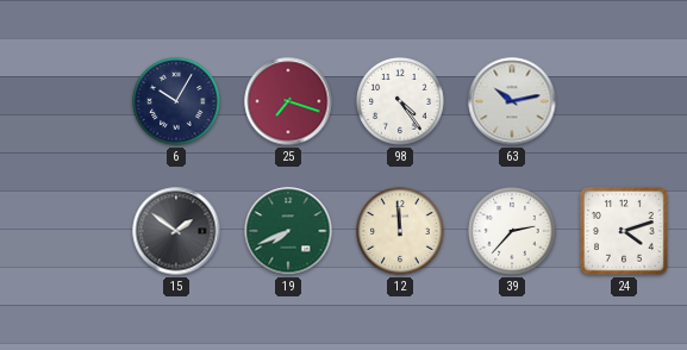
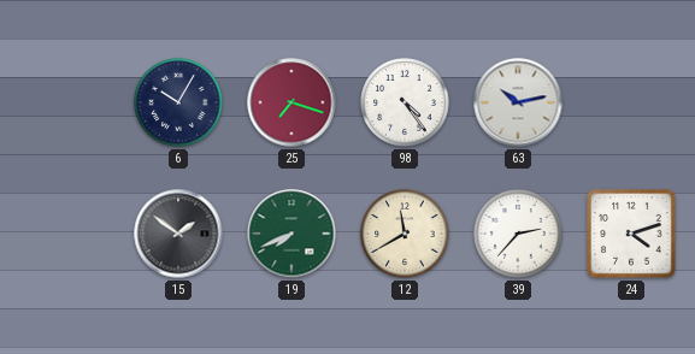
12: 11:59 -> 11:40
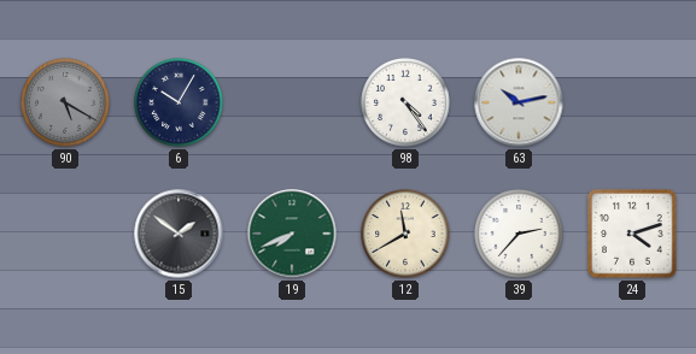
90: none -> 5:20
25: 7:18 -> none
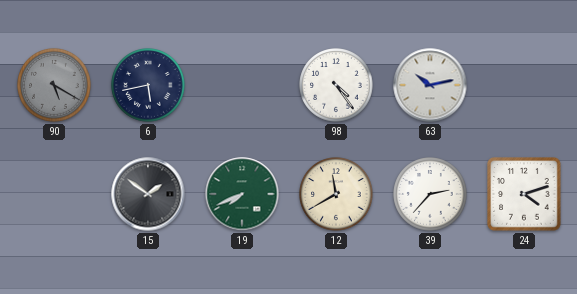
6: 10:05 -> 5:43
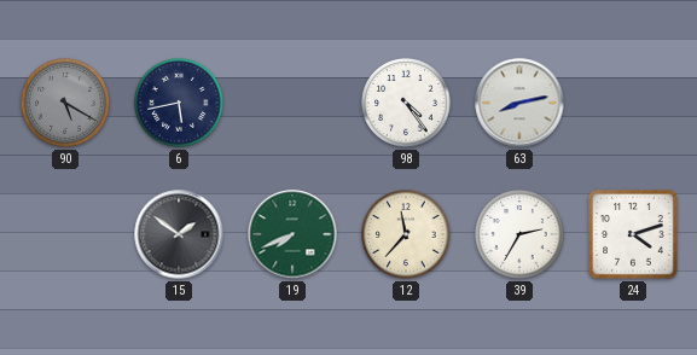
63: 10:13 -> 8:13
12: 11:40 -> 11:37
39: 2:37 -> 2:35
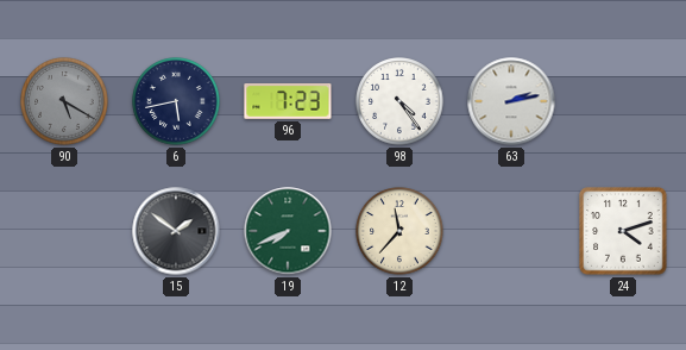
96: none -> 7:23
63: 8:13 -> 2:13
39: 2:35 -> none
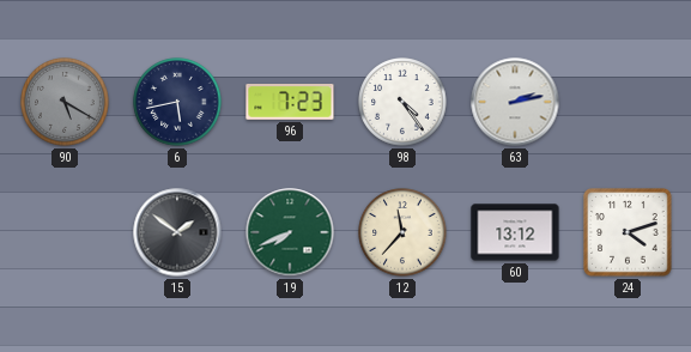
60: none -> 13:12
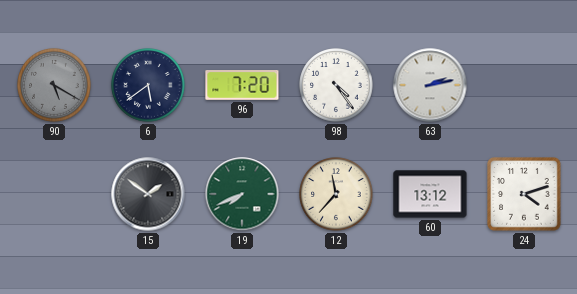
6: 5:43 -> 5:39
96: 7:23 -> 7:20
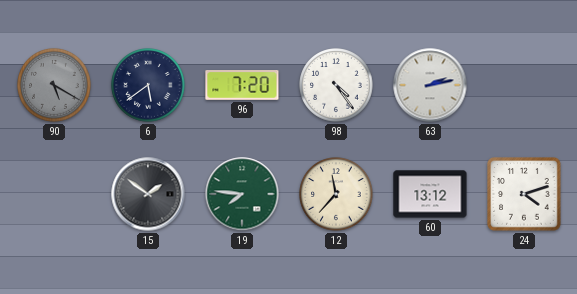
19: 7:41 -> 7:46
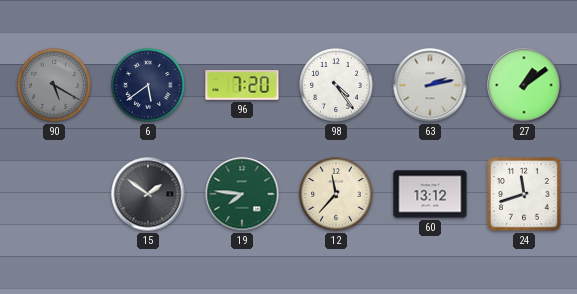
27: none -> 1:09
24: 4:12 -> 11:42
